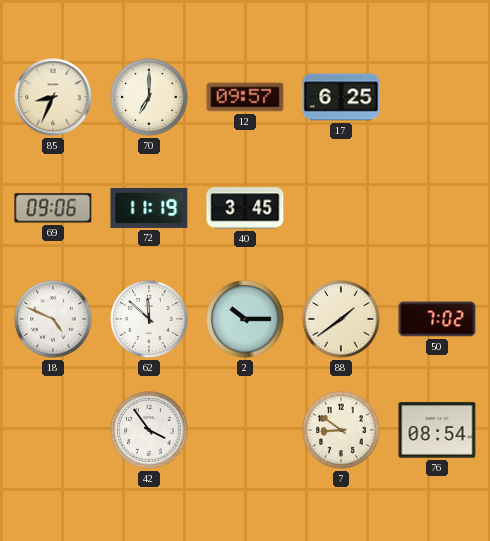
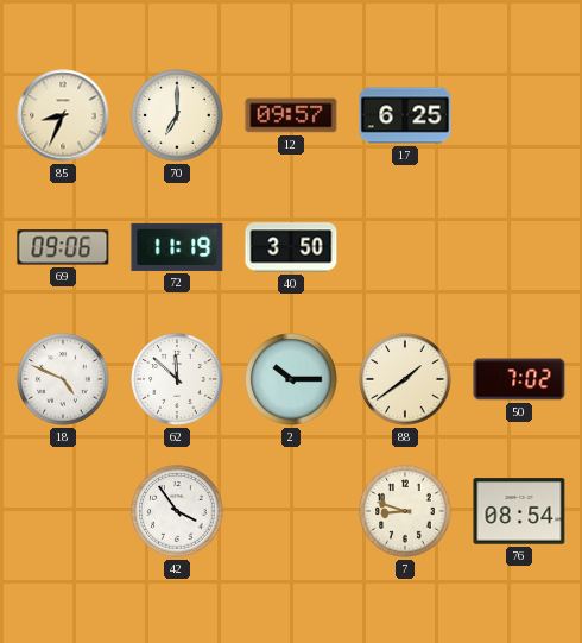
40: 3:45 -> 3:50
7: 8:51 -> 8:48
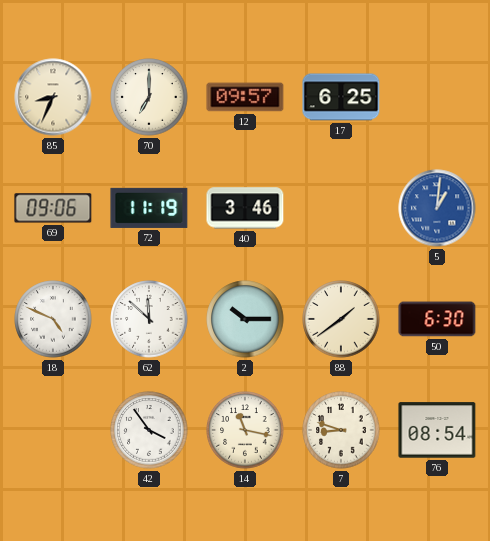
40: 3:50 -> 3:46
5: none -> 1:01
50: 7:02 -> 6:30
14: none -> 11:17
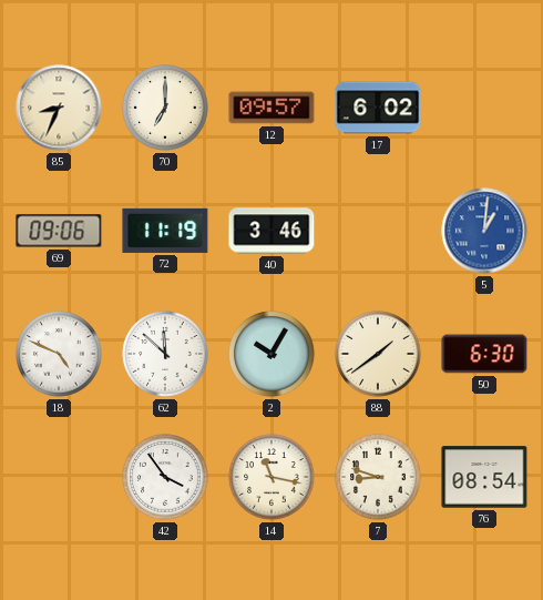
17: 6:25 -> 6:02
2: 10:15 -> 10:05
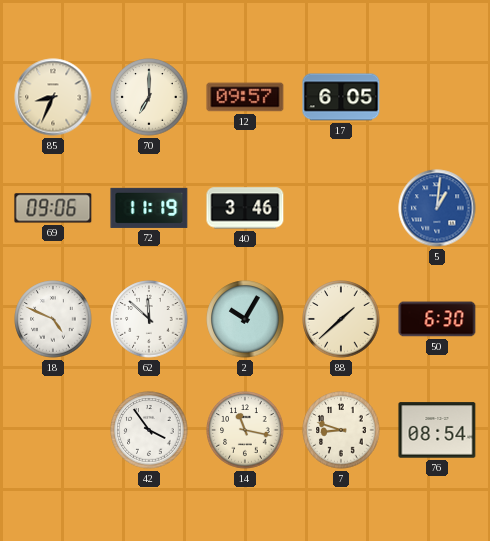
17: 6:02 -> 6:05
88: 1:39 -> 1:38
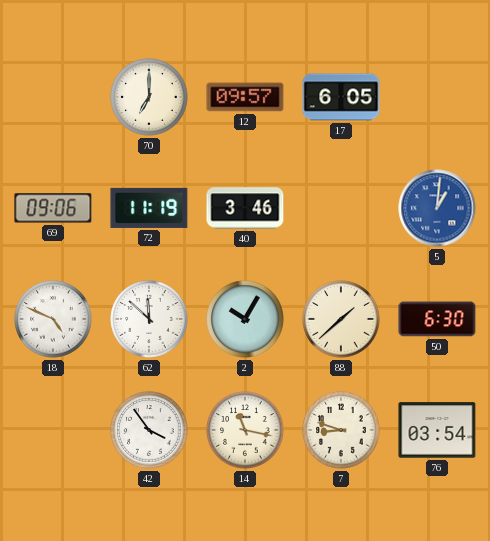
85: 8:34 -> none
76: 08:54 -> 03:54
